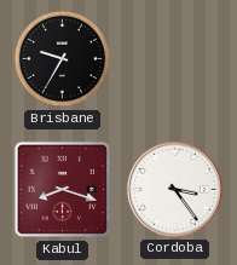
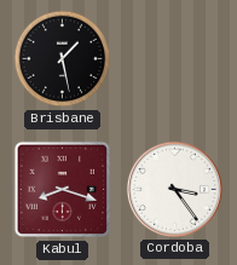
Brisbane: 9:35 -> 1:28
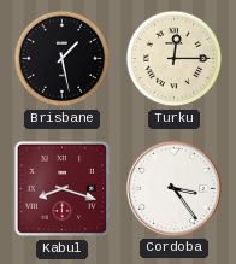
Turku: none -> 12:15
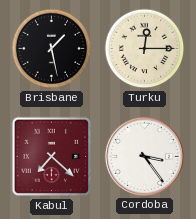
Kabul: 8:18 -> 7:22
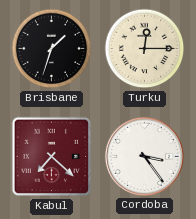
Brisbane: 1:28 -> 1:33
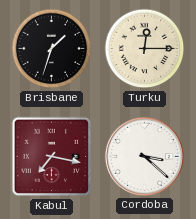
Kabul: 7:22 -> 7:17
Cordoba: 3:24 -> 3:22
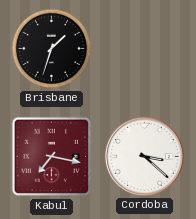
Turku: 12:15 -> none
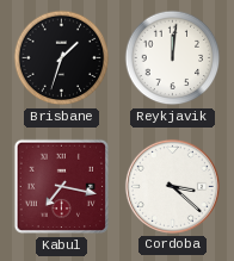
Reykjavik: none -> 12:01
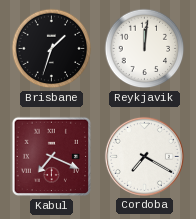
Kabul: 7:17 -> 7:19
Cordoba: 3:22 -> 7:20
